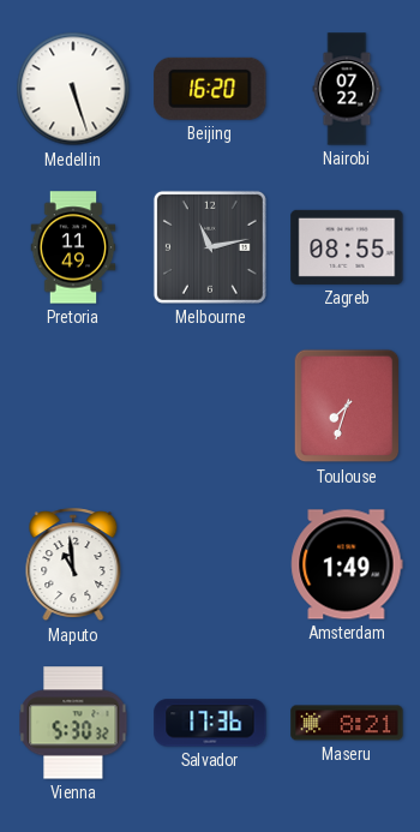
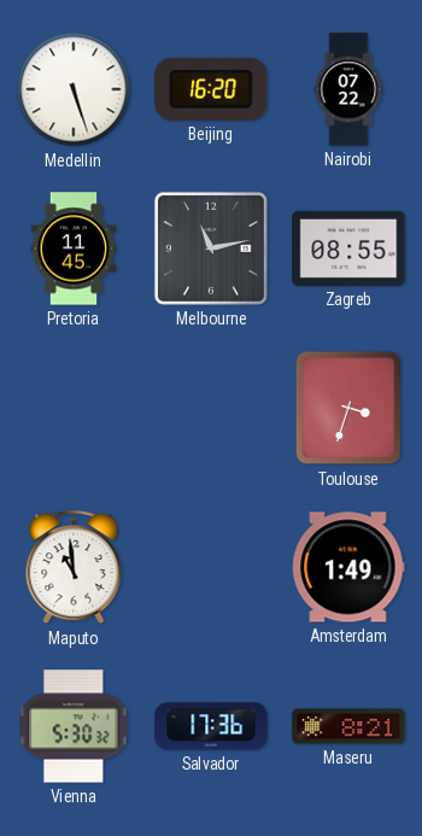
Pretoria: 11:49 -> 11:45
Toulouse: 7:33 -> 3:33
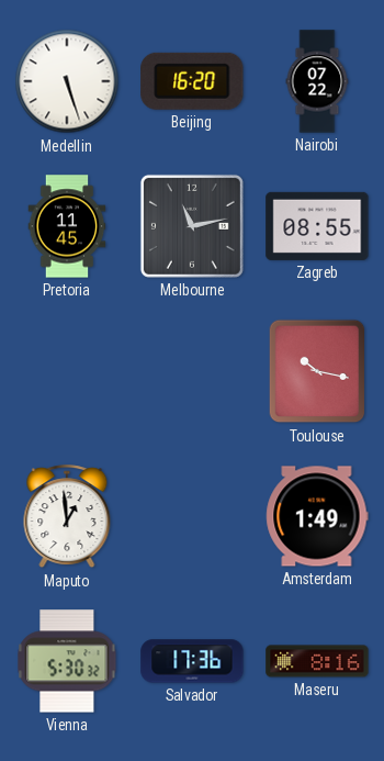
Toulouse: 3:33 -> 10:17
Maputo: 10:59 -> 12:59
Maseru: 8:21 -> 8:16
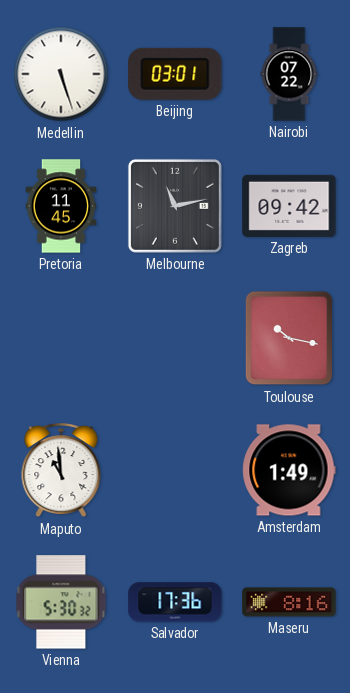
Beijing: 16:20 -> 03:01
Zagreb: 08:55 -> 09:42
Maputo: 12:59 -> 10:59
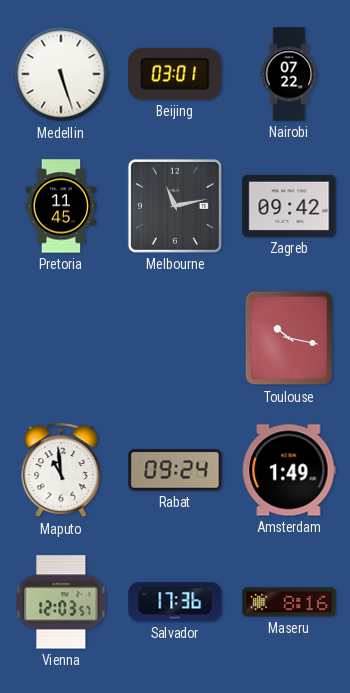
Rabat: none -> 09:24
Vienna: 5:30 -> 12:03
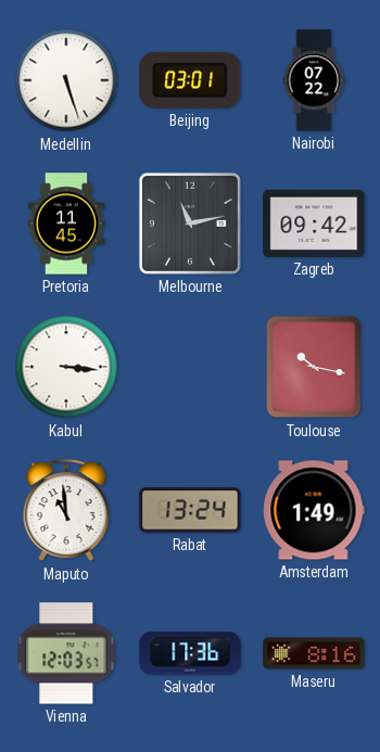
Kabul: none -> 3:16
Rabat: 09:24 -> 13:24
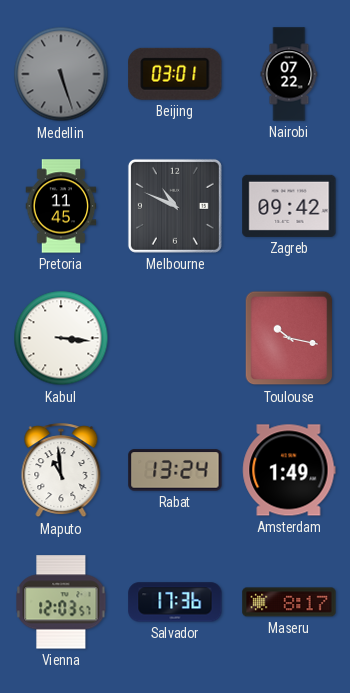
Medellin dial: white -> grey
Melbourne: 11:13 -> 10:49
Maseru: 8:16 -> 8:17
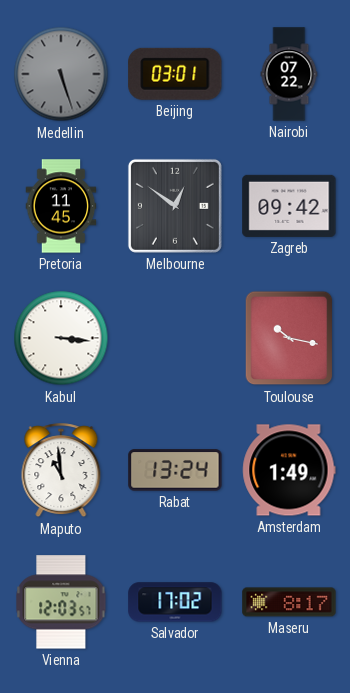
Melbourne: 10:49 -> 12:51
Salvador: 17:36 -> 17:02
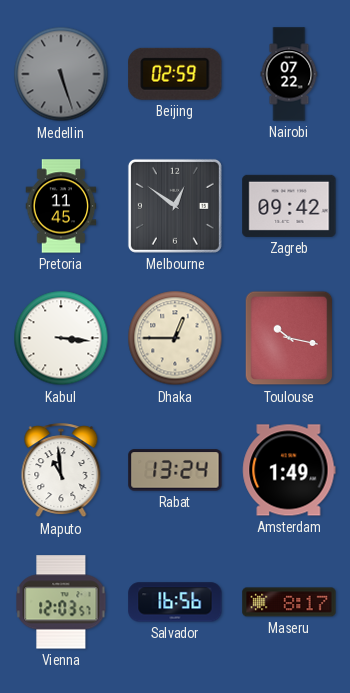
Beijing: 03:01 -> 02:59
Dhaka: none -> 12:45
Salvador: 17:02 -> 16:56
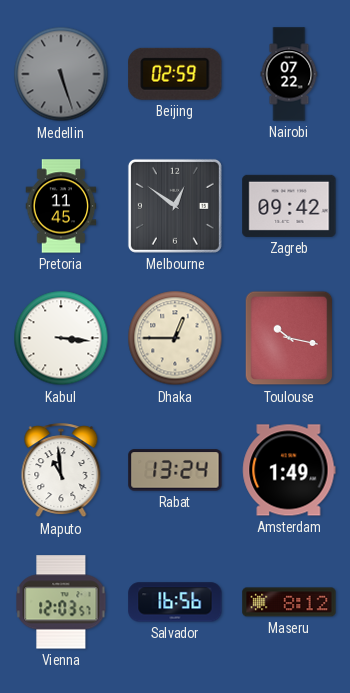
Maseru: 8:17 -> 8:12
